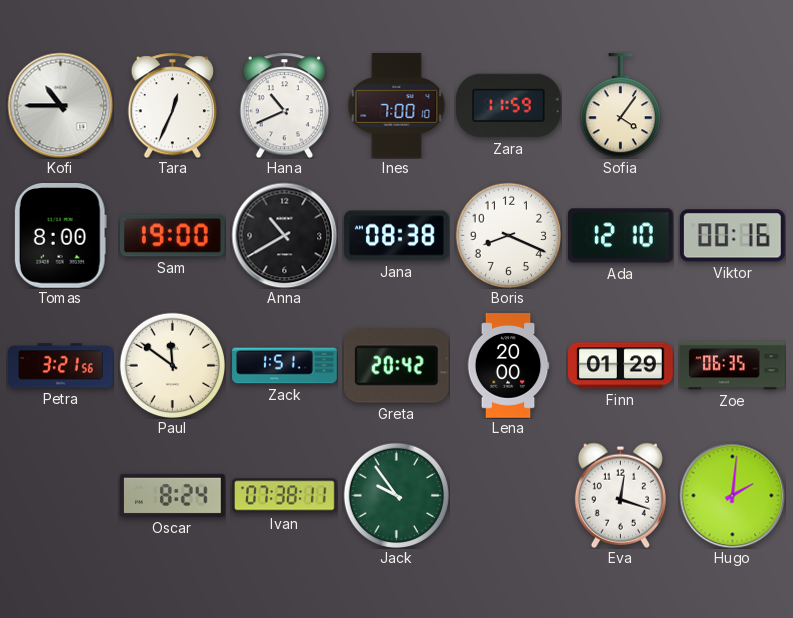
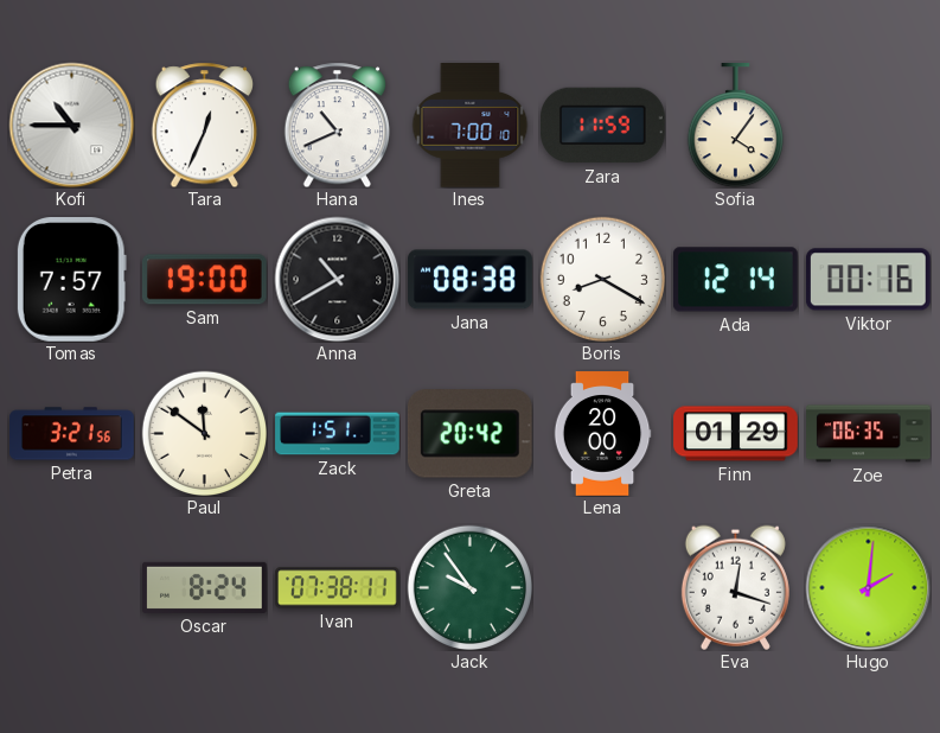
Tomas: 8:00 -> 7:57
Boris: 8:19 -> 8:20
Ada: 12:10 -> 12:14
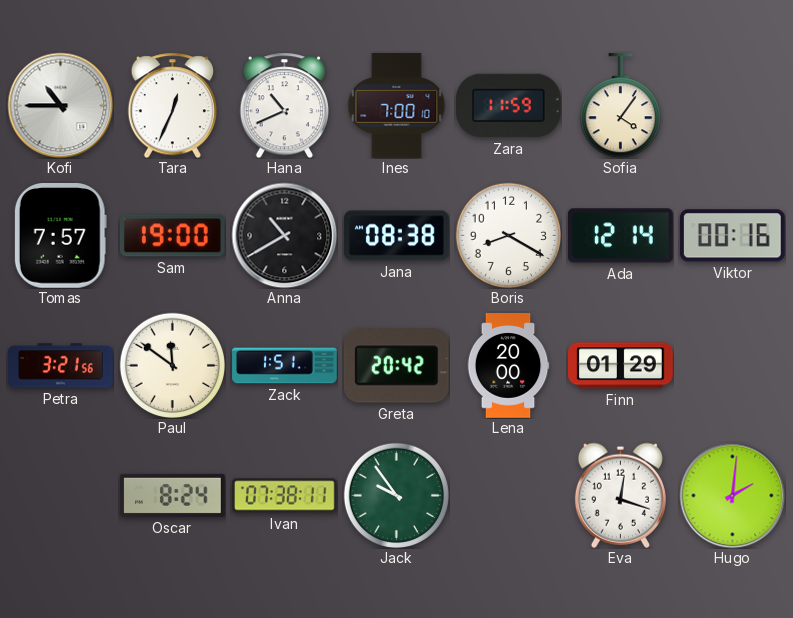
Zoe: 06:35 -> none
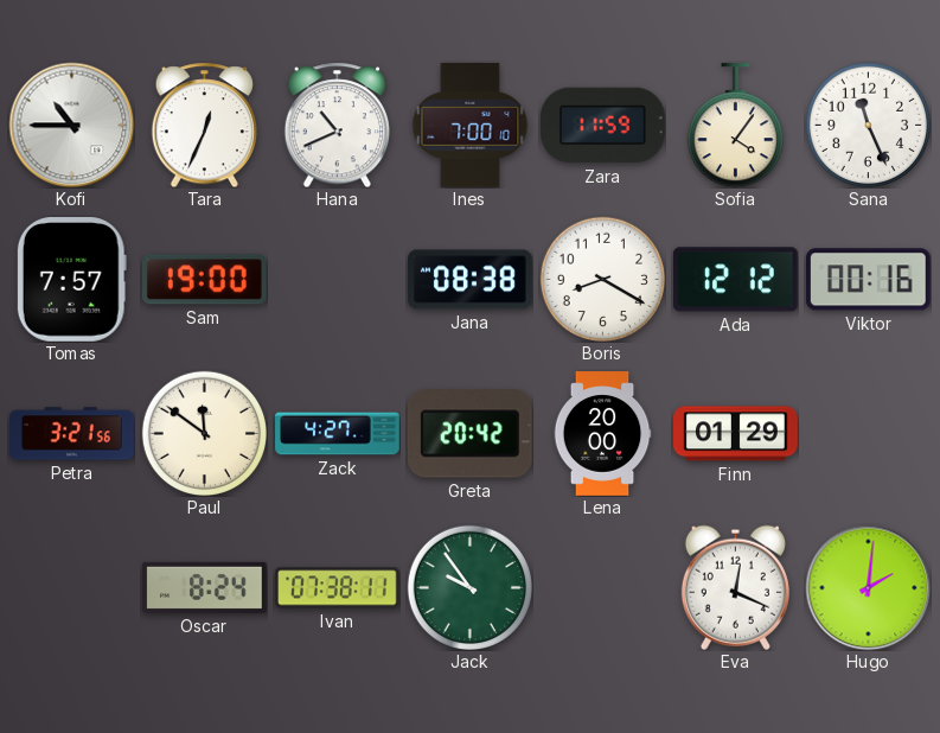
Sana: none -> 11:26
Anna: 10:40 -> none
Ada: 12:14 -> 12:12
Zack: 1:51 -> 4:27
Eva: 12:18 -> 12:19
